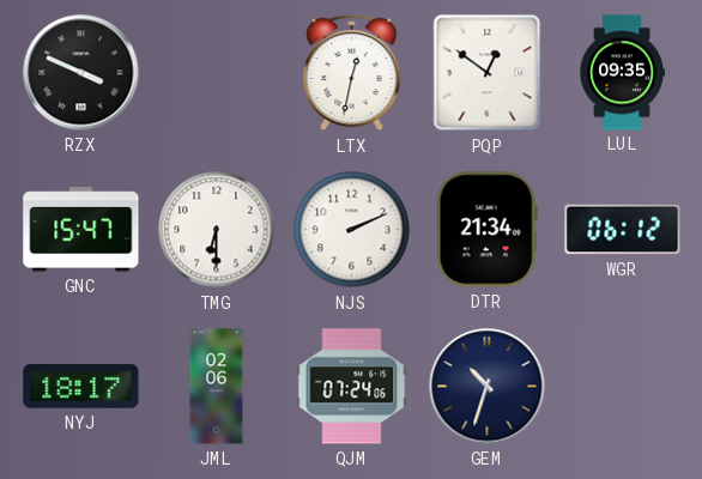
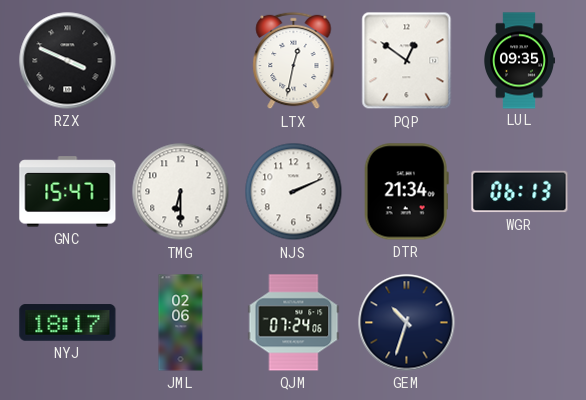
WGR: 06:12 -> 06:13
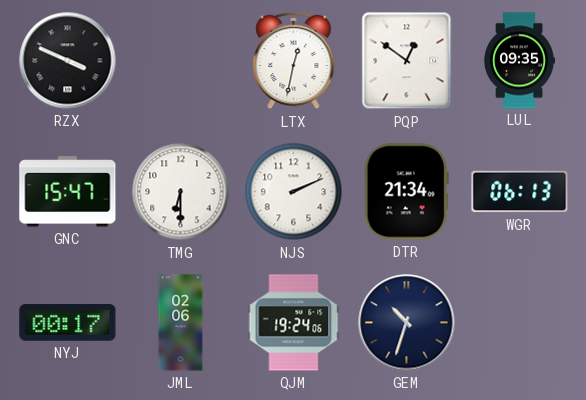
NYJ: 18:17 -> 00:17
QJM: 07:24 -> 19:24
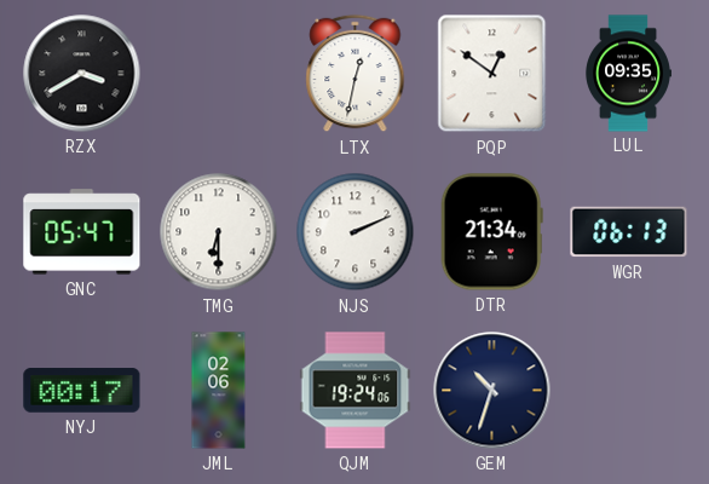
RZX: 3:49 -> 3:40
GNC: 15:47 -> 05:47
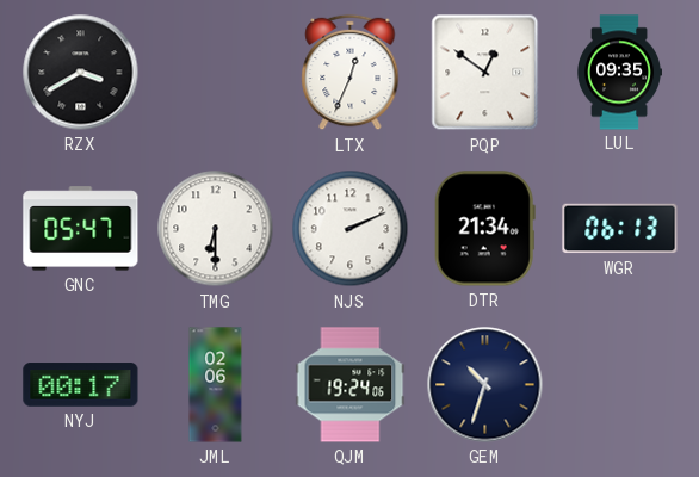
LTX: 12:32 -> 12:34
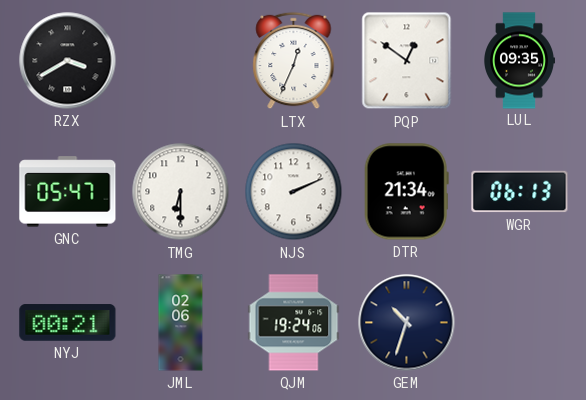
NYJ: 00:17 -> 00:21
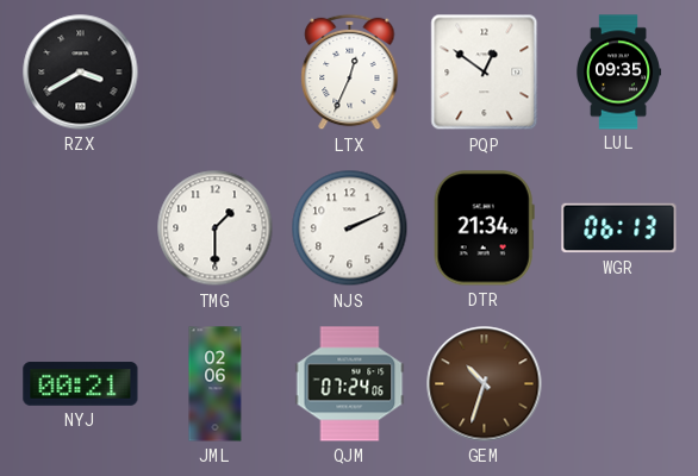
GNC: 05:47 -> none
TMG: 6:30 -> 1:30
QJM: 19:24 -> 07:24
GEM dial: navy -> brown
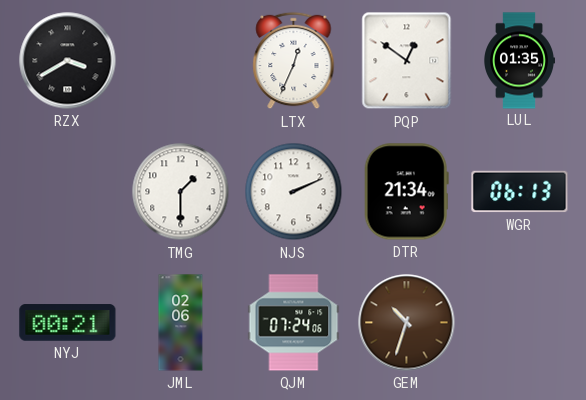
LUL: 09:35 -> 01:35
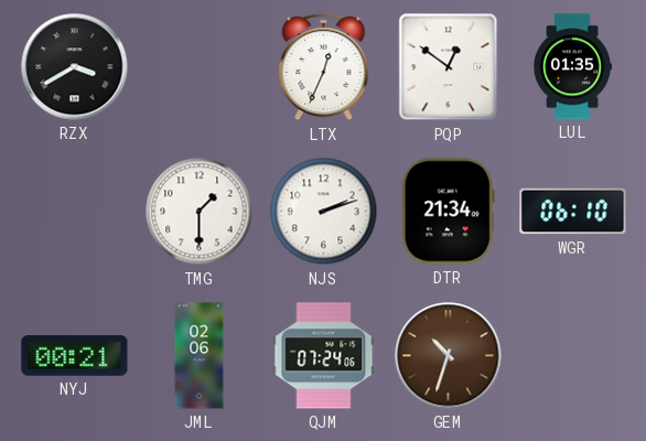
NJS: 2:11 -> 2:12
WGR: 06:13 -> 06:10
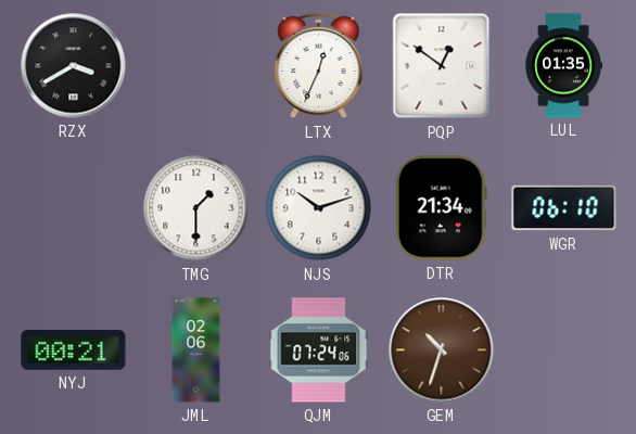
NJS: 2:12 -> 10:12
